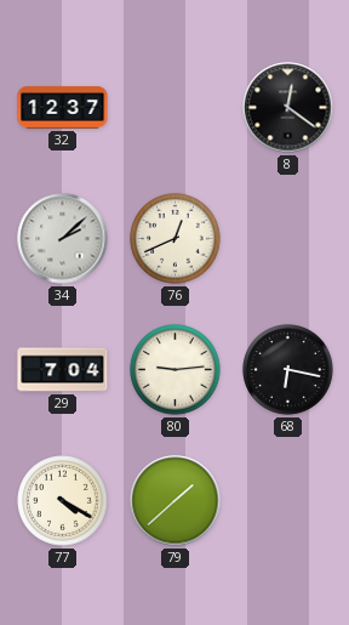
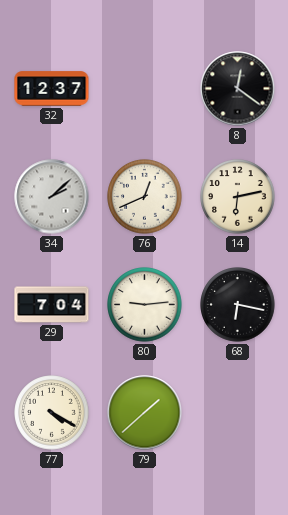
14: none -> 6:13
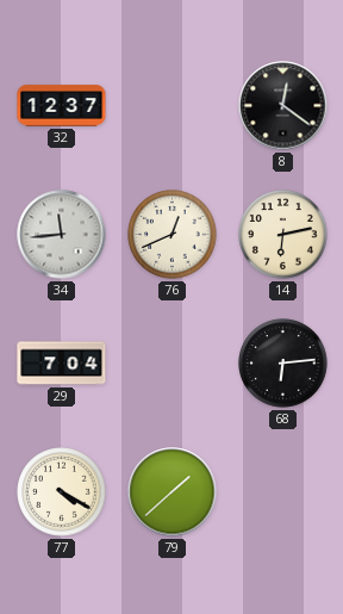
34: 2:08 -> 11:44
80: 9:14 -> none
68: 6:17 -> 6:14
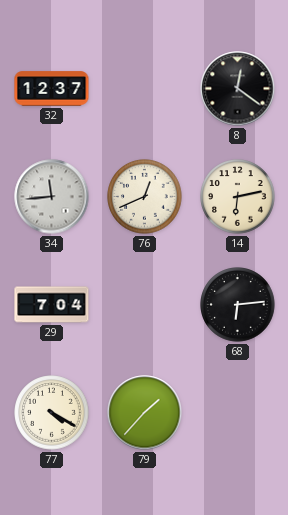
79: 1:38 -> 1:37
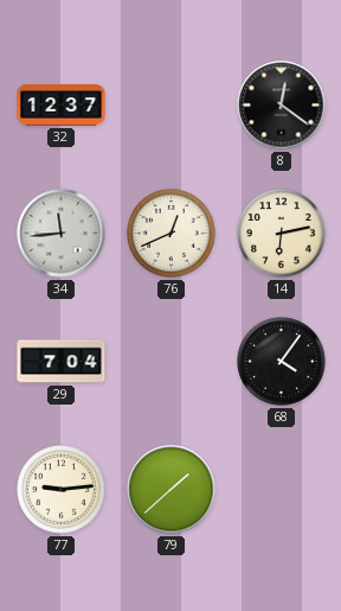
68: 6:14 -> 4:06
77: 4:20 -> 9:14
79: 1:37 -> 1:38
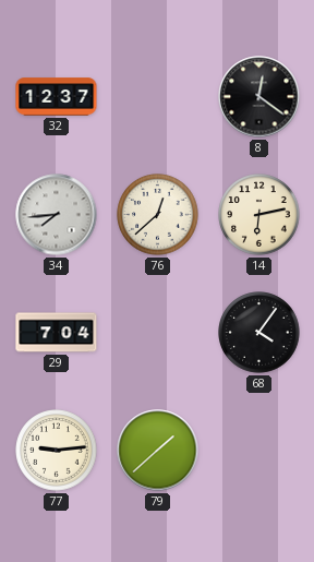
34: 11:44 -> 7:44
76: 12:41 -> 12:38
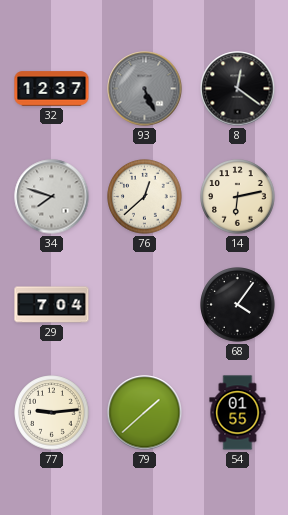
93: none -> 5:26
34: 7:44 -> 7:48
54: none -> 01:55
